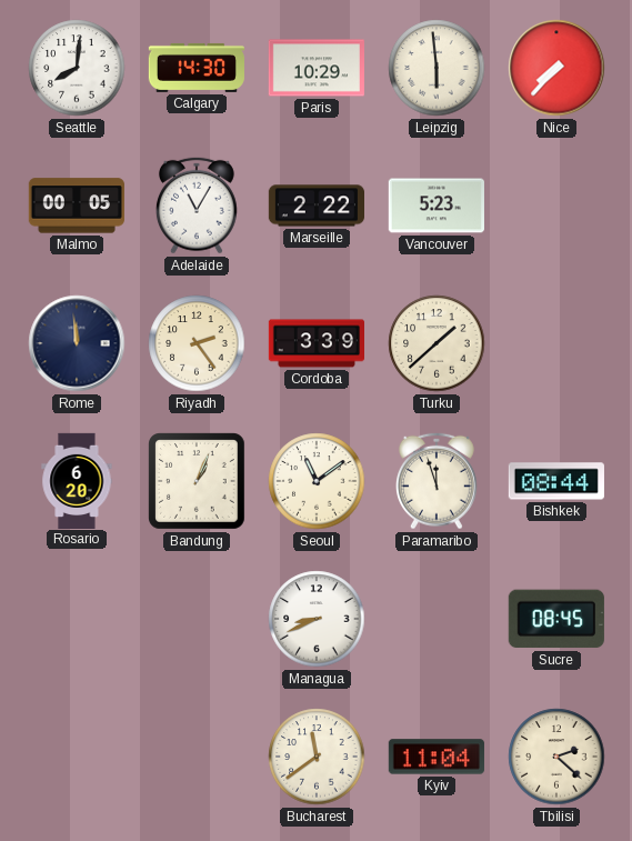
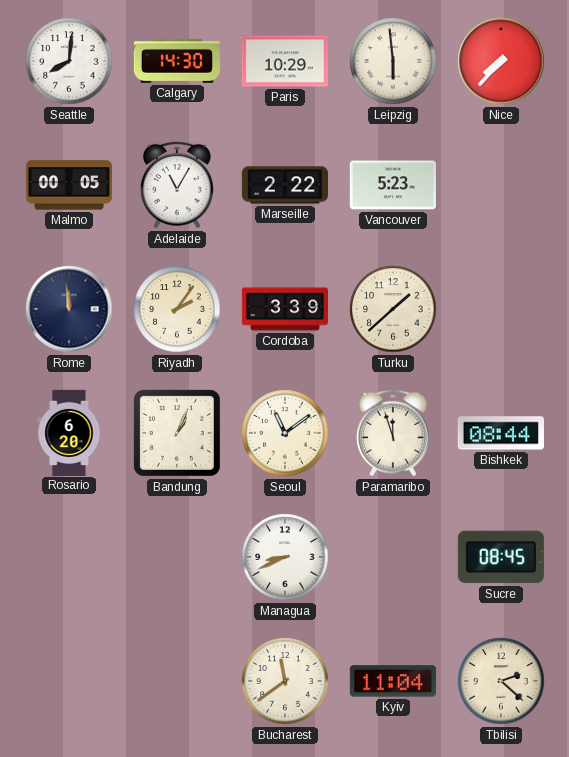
Riyadh: 2:24 -> 2:06
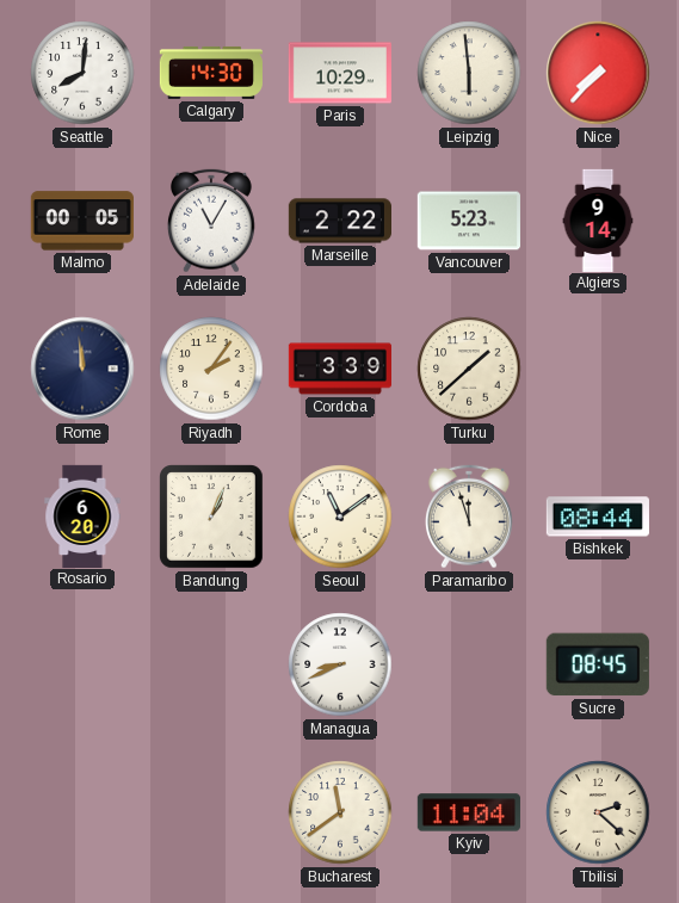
Algiers: none -> 9:14
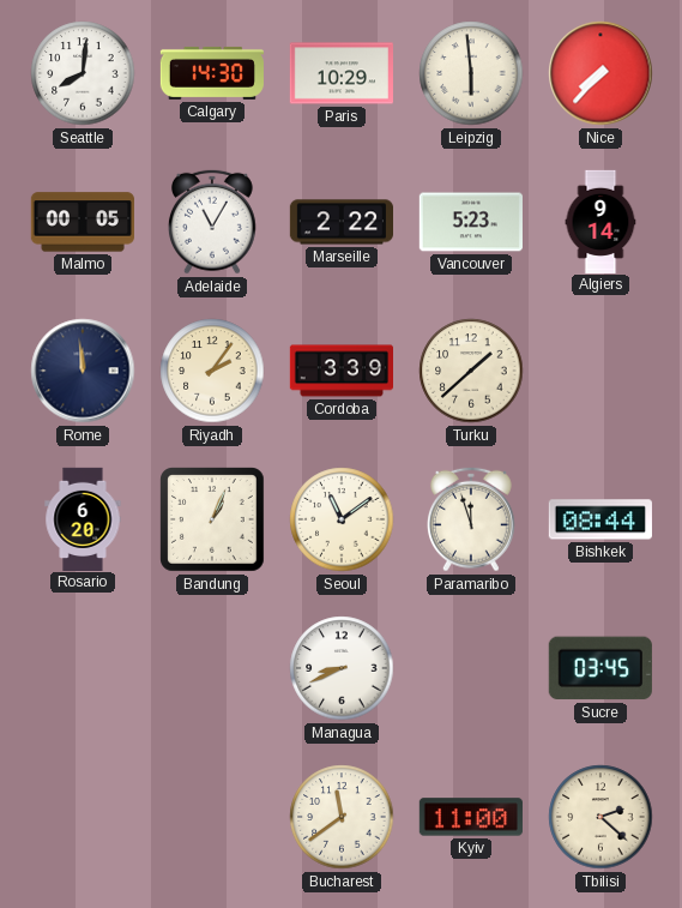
Sucre: 08:45 -> 03:45
Kyiv: 11:04 -> 11:00
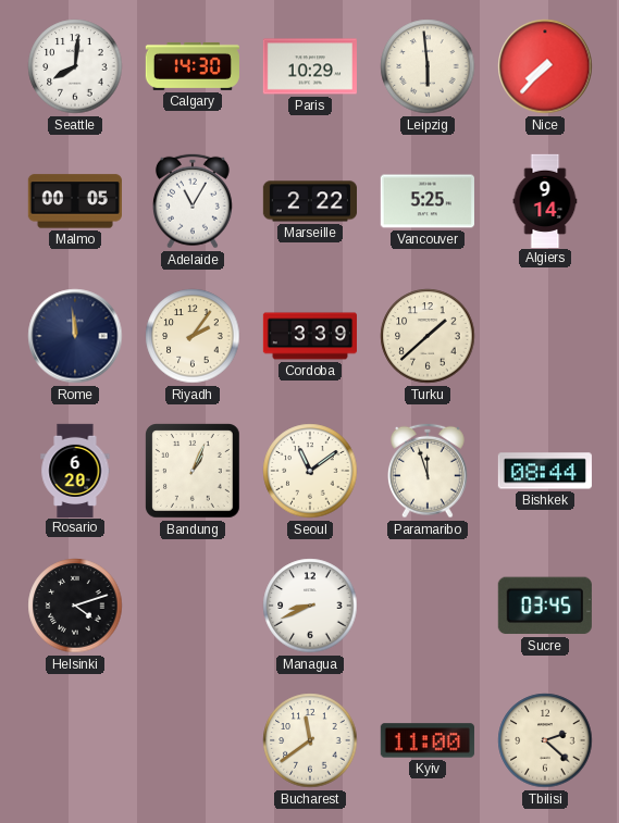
Vancouver: 5:23 -> 5:25
Helsinki: none -> 4:12
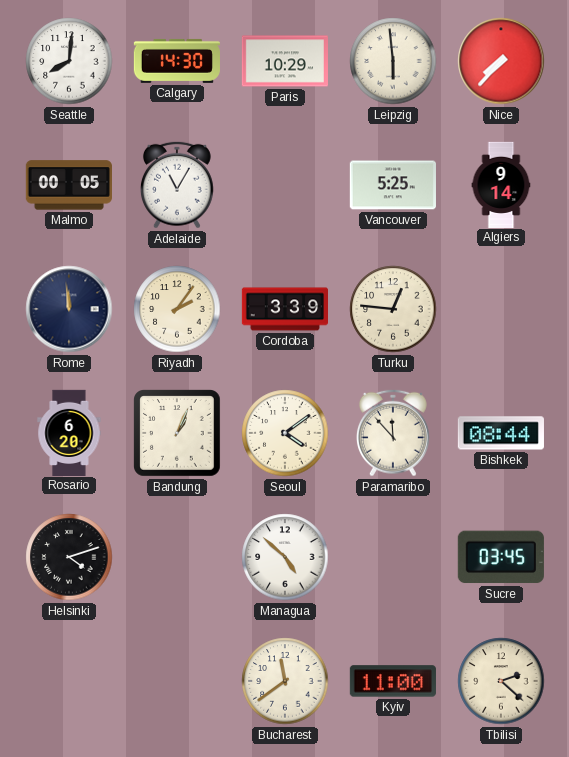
Marseille: 2:22 -> none
Turku: 1:38 -> 12:46
Seoul: 11:09 -> 4:09
Paramaribo: 11:57 -> 11:53
Managua: 8:41 -> 4:52
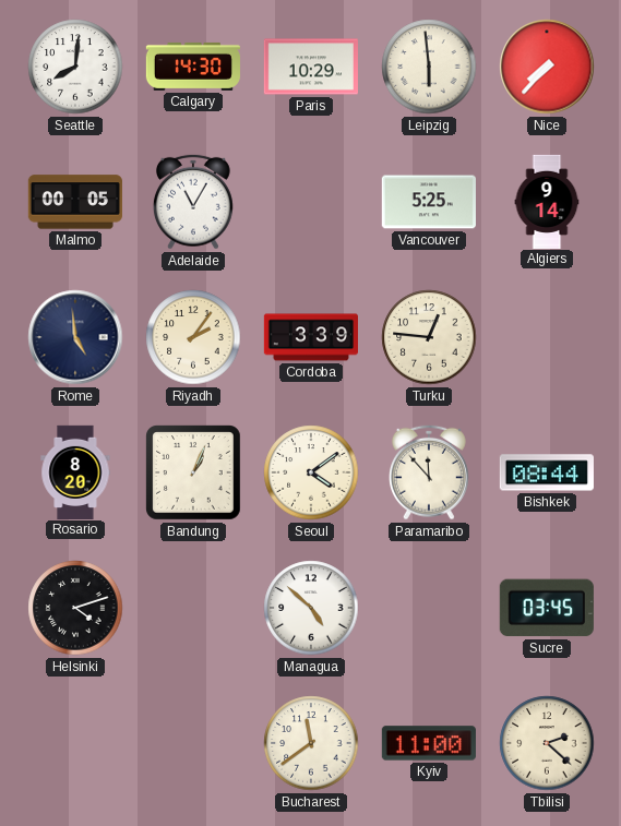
Rome: 11:59 -> 4:59
Rosario: 6:20 -> 8:20
